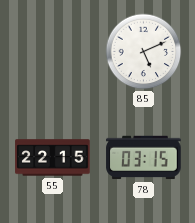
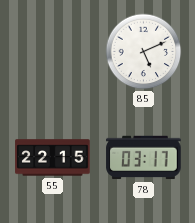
78: 03:15 -> 03:17
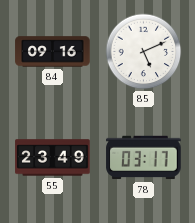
84: none -> 09:16
55: 22:15 -> 23:49
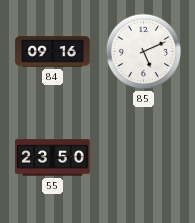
55: 23:49 -> 23:50
78: 03:17 -> none
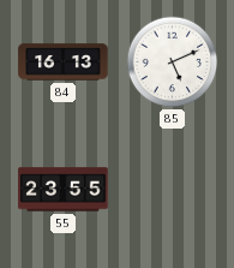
84: 09:16 -> 16:13
55: 23:50 -> 23:55
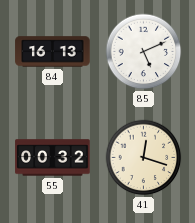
55: 23:55 -> 00:32
41: none -> 12:18
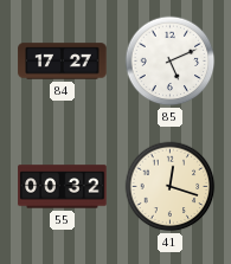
84: 16:13 -> 17:27
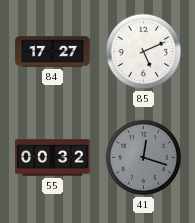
41 dial: cream -> grey
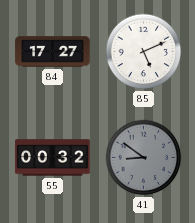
41: 12:18 -> 8:51
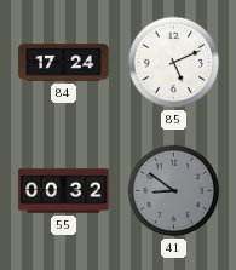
84: 17:27 -> 17:24
